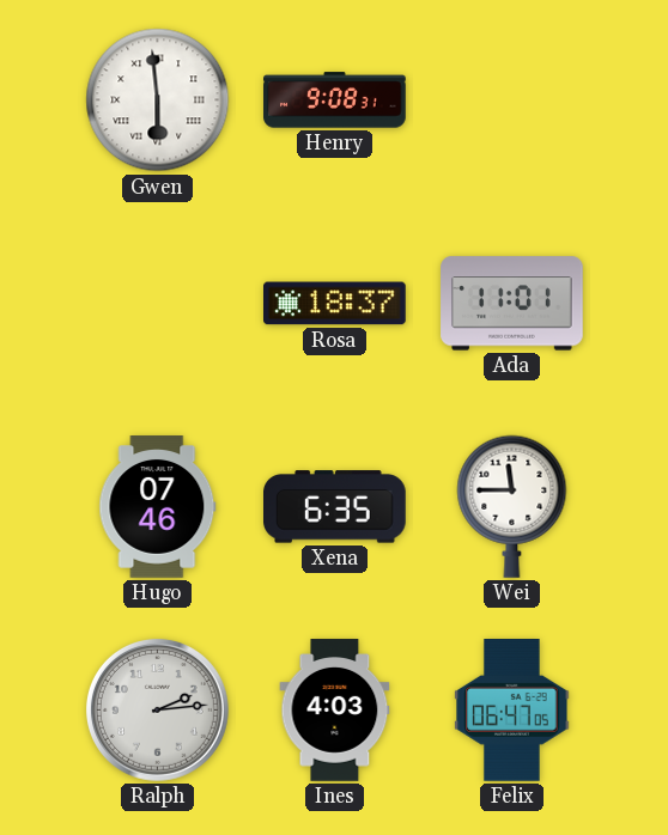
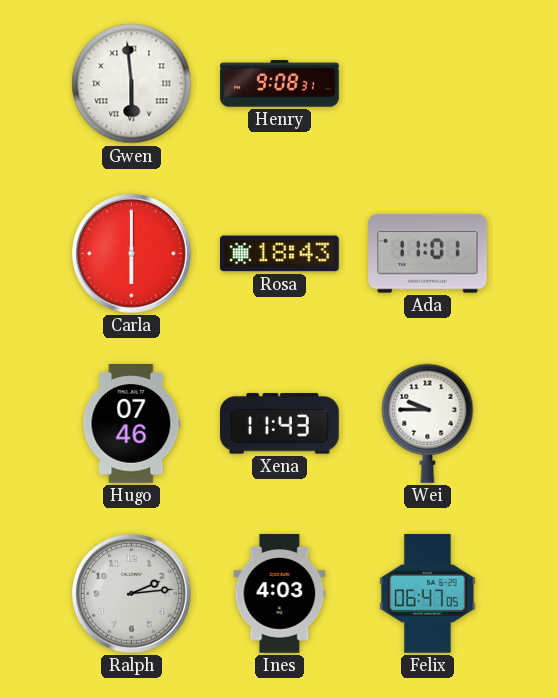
Carla: none -> 6:00
Rosa: 18:37 -> 18:43
Xena: 6:35 -> 11:43
Wei: 11:45 -> 9:45
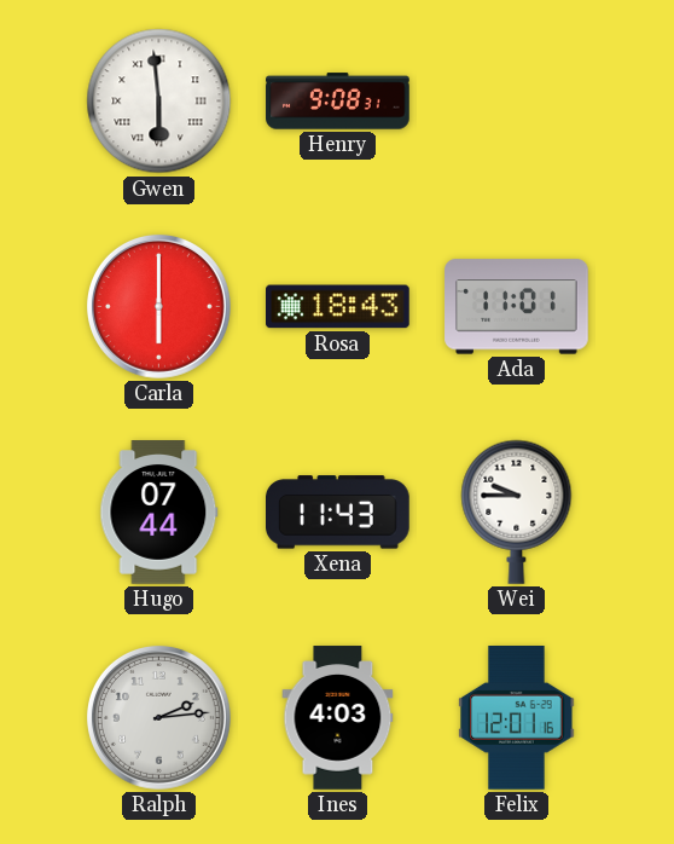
Hugo: 07:46 -> 07:44
Felix: 06:47 -> 12:01
